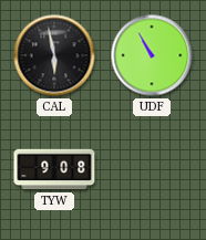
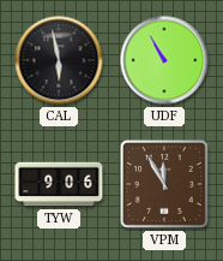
TYW: 9:08 -> 9:06
VPM: none -> 11:55
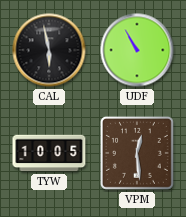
TYW: 9:06 -> 10:05
VPM: 11:55 -> 12:29
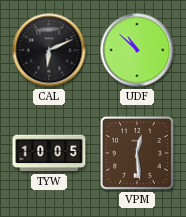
CAL: 5:58 -> 6:11
UDF: 10:55 -> 10:52
